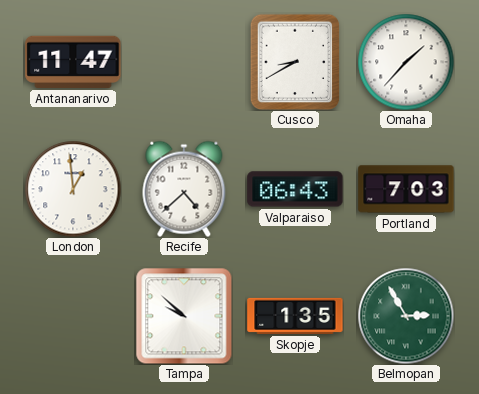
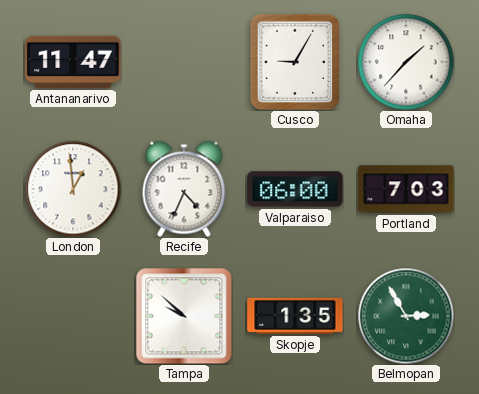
Cusco: 8:40 -> 9:05
Recife: 4:38 -> 4:34
Valparaiso: 06:43 -> 06:00
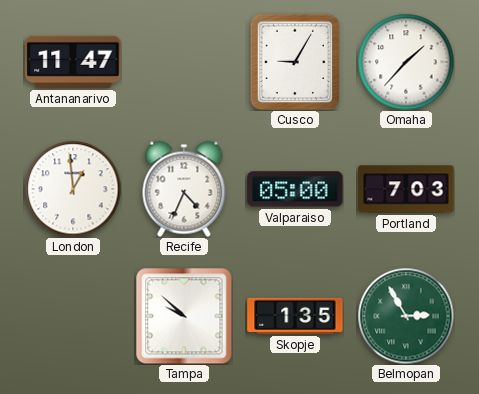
Valparaiso: 06:00 -> 05:00
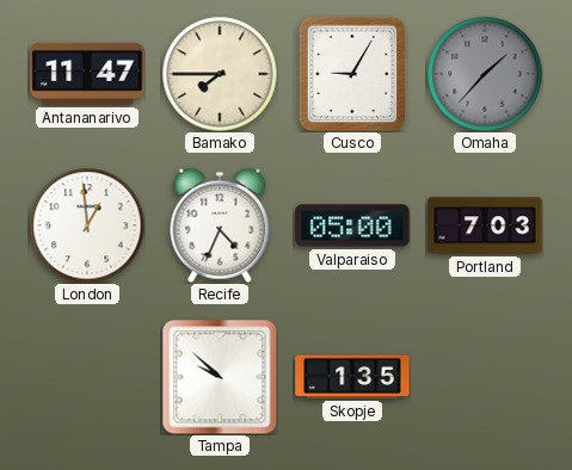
Bamako: none -> 7:45
Omaha dial: white -> grey
Belmopan: 2:55 -> none
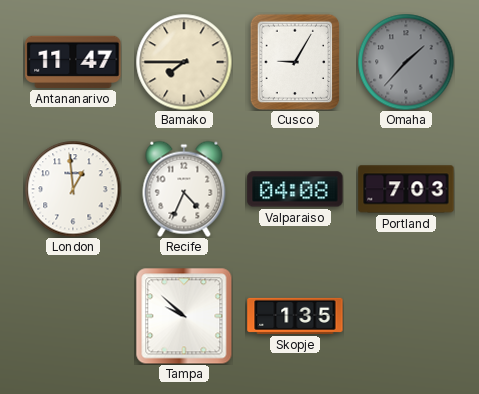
Valparaiso: 05:00 -> 04:08
